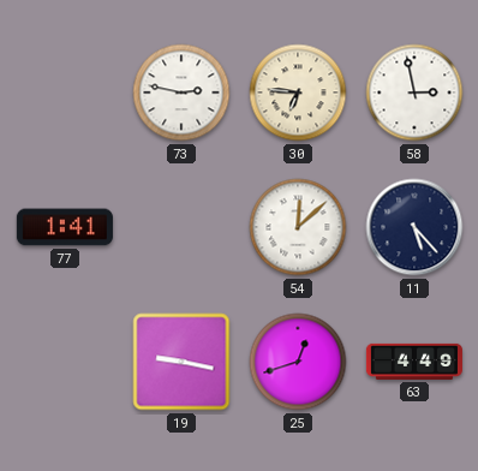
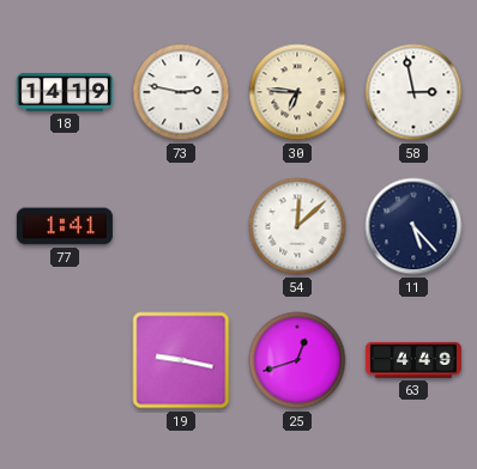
18: none -> 14:19
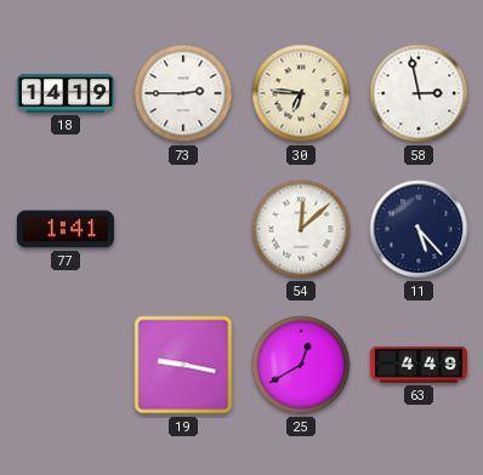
73: 2:47 -> 2:45
25: 12:42 -> 12:40
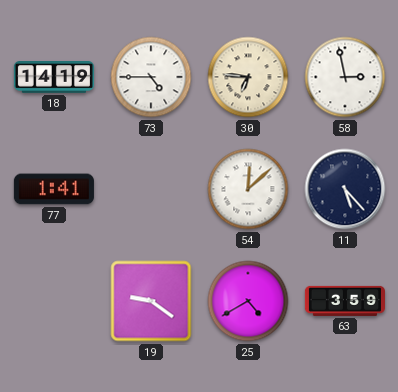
73: 2:45 -> 4:45
19: 9:17 -> 9:21
25: 12:40 -> 4:40
63: 4:49 -> 3:59
